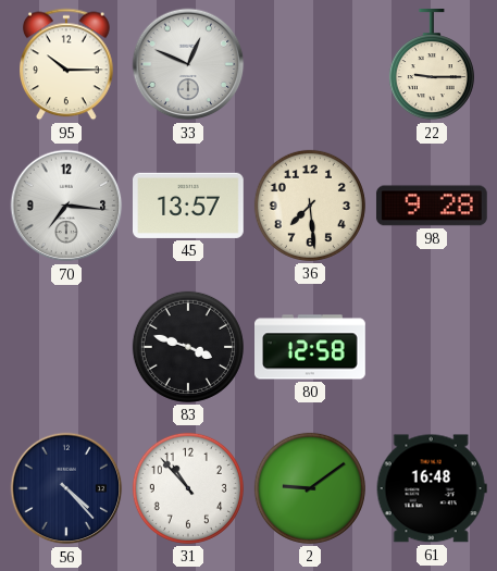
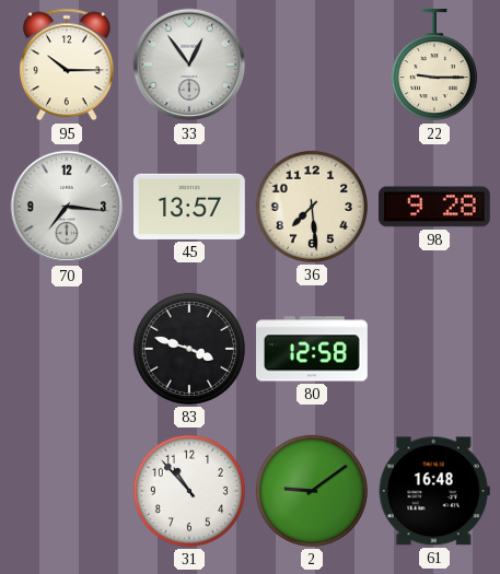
33: 12:49 -> 12:54
56: 4:23 -> none
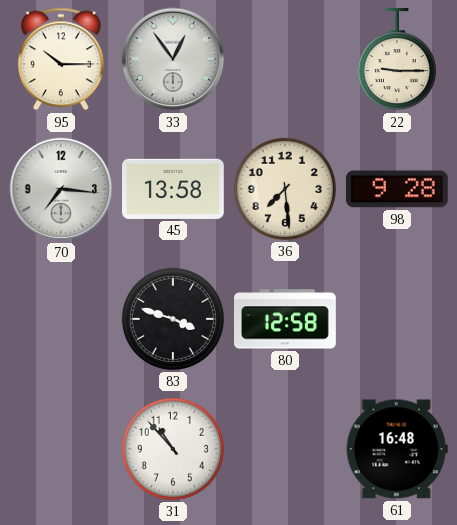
45: 13:57 -> 13:58
2: 9:09 -> none
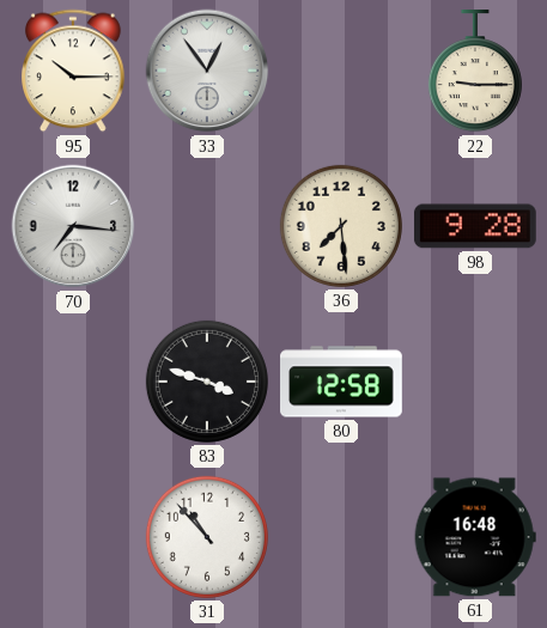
45: 13:58 -> none
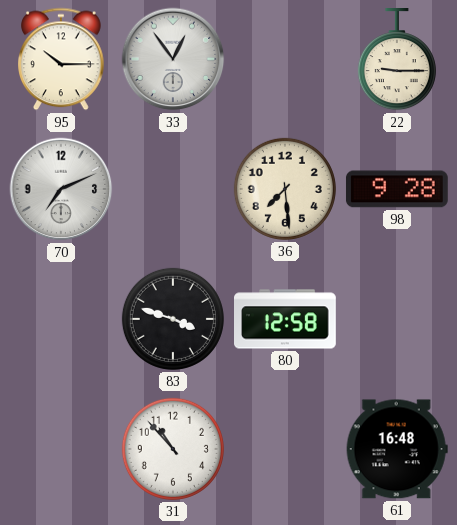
70: 7:16 -> 7:11
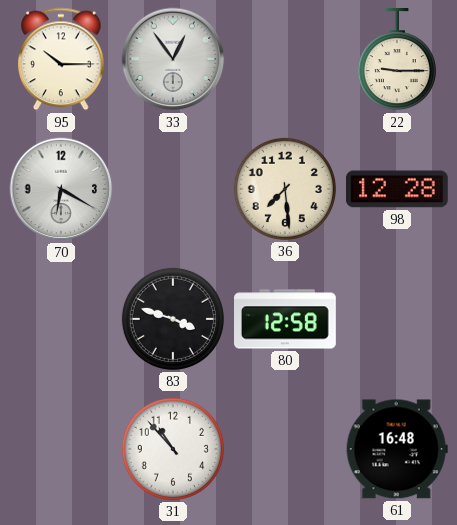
70: 7:11 -> 6:20
98: 9:28 -> 12:28
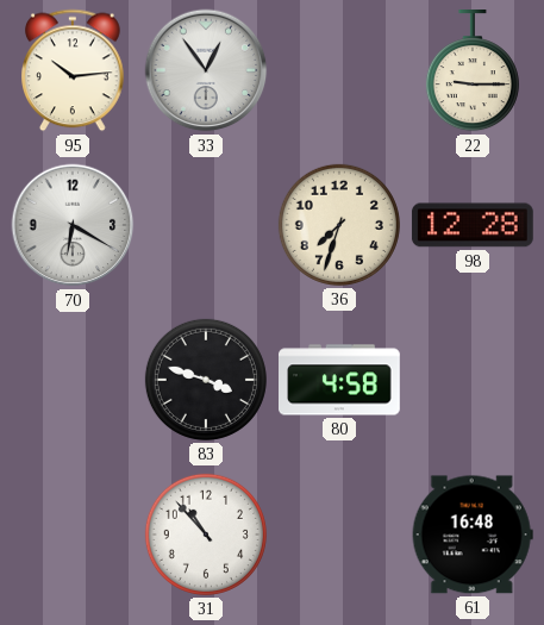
95: 10:15 -> 10:14
36: 7:29 -> 7:33
80: 12:58 -> 4:58
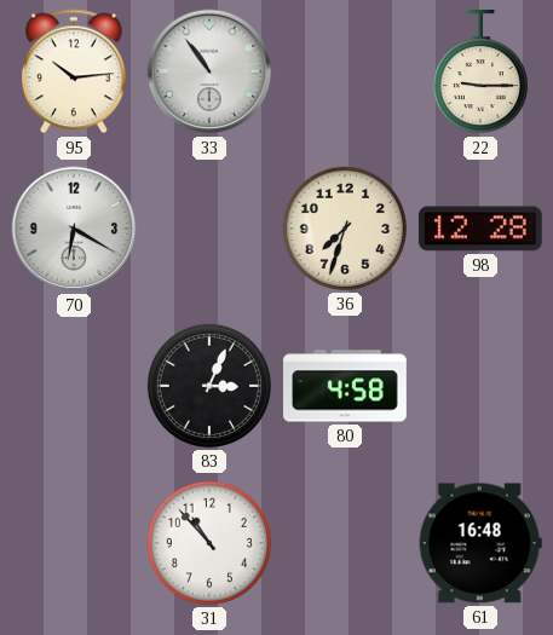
33: 12:54 -> 10:54
83: 3:48 -> 3:04
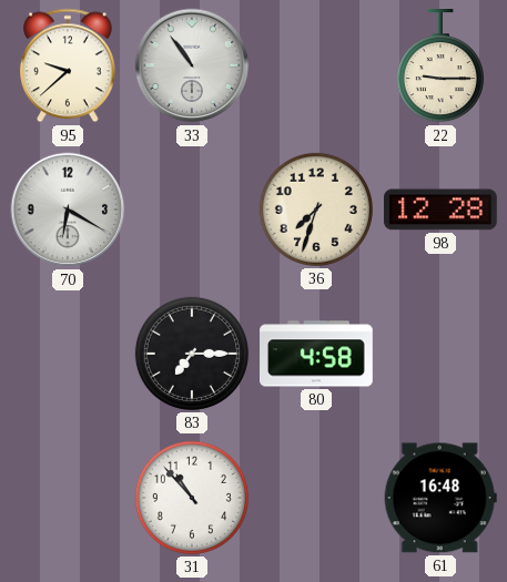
95: 10:14 -> 9:38
83: 3:04 -> 7:15
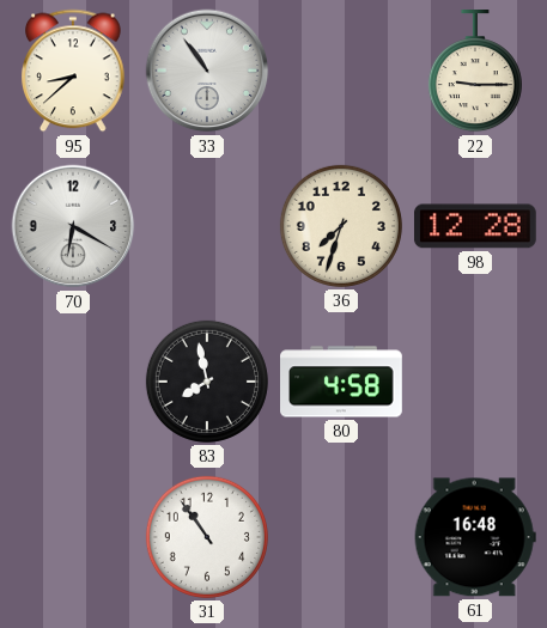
95: 9:38 -> 8:38
83: 7:15 -> 7:58
31: 10:53 -> 10:54
